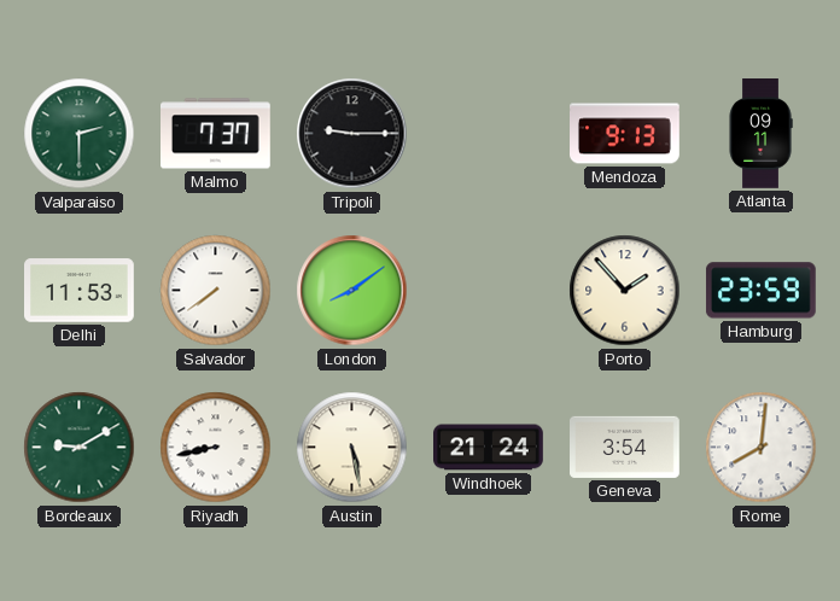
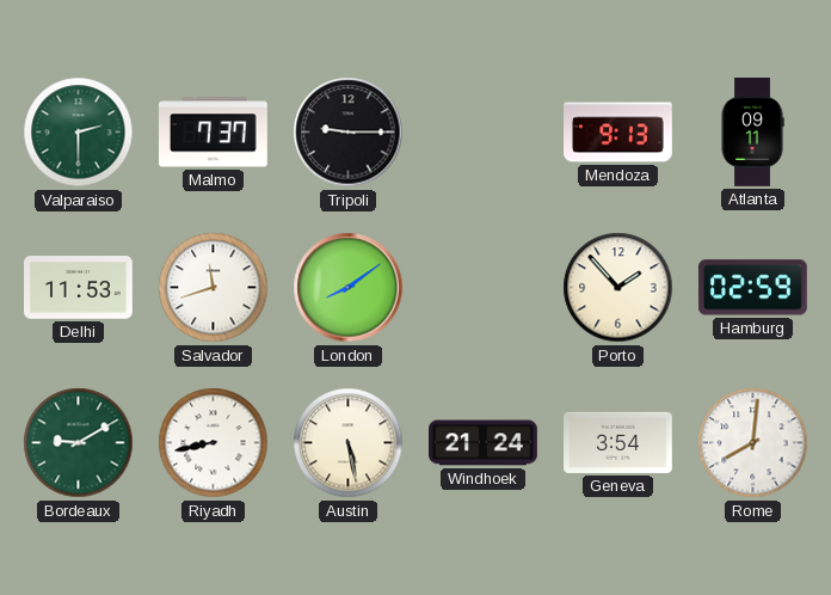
Salvador: 7:39 -> 11:42
Hamburg: 23:59 -> 02:59
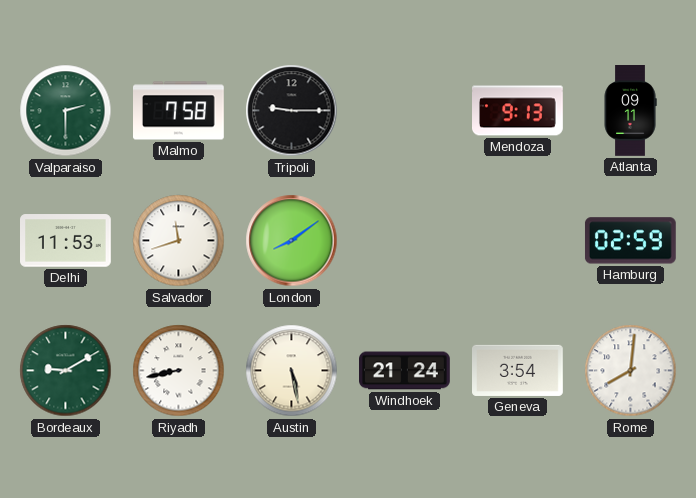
Malmo: 7:37 -> 7:58
Porto: 1:53 -> none
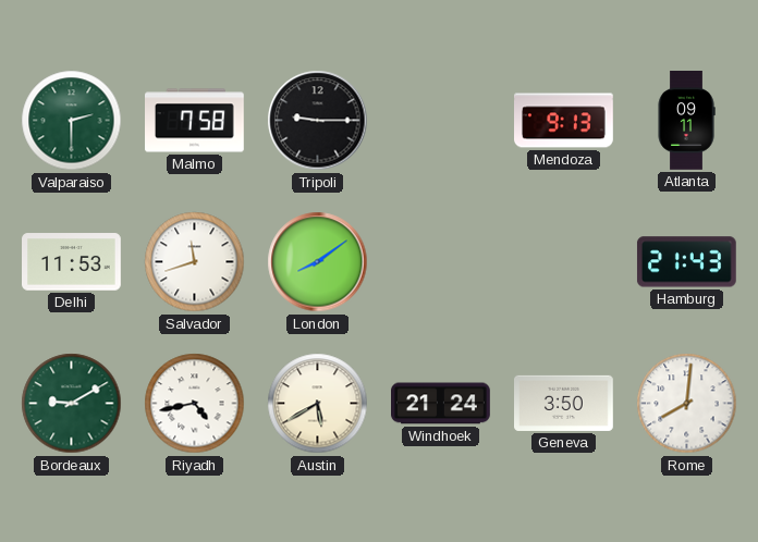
Hamburg: 02:59 -> 21:43
Riyadh: 8:43 -> 4:43
Austin: 5:28 -> 5:40
Geneva: 3:54 -> 3:50
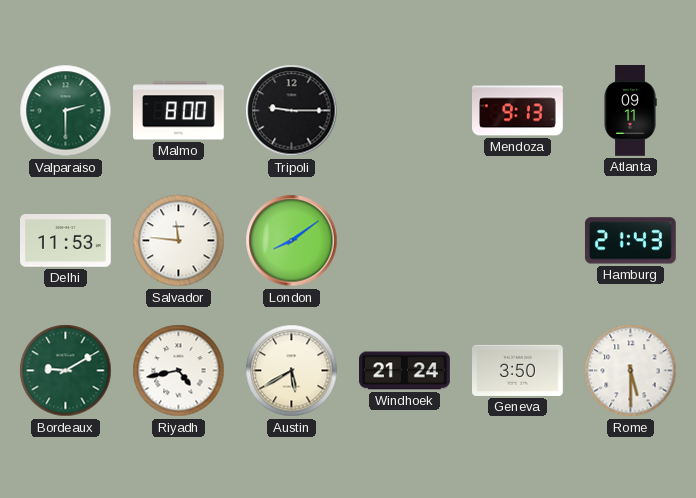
Malmo: 7:58 -> 8:00
Salvador: 11:42 -> 11:46
Rome: 8:01 -> 5:30
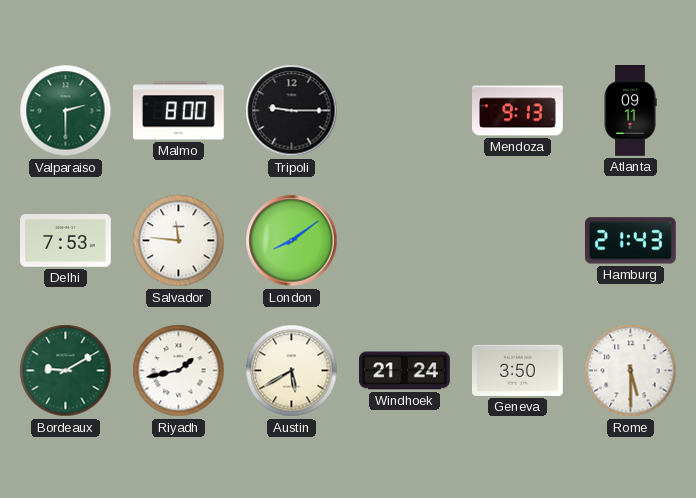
Delhi: 11:53 -> 7:53
Riyadh: 4:43 -> 1:43
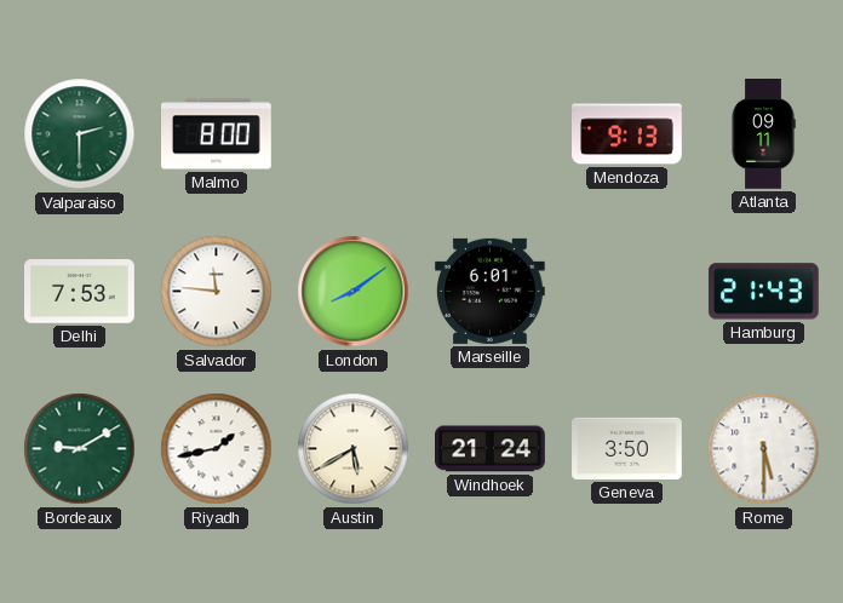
Tripoli: 9:15 -> none
Marseille: none -> 6:01
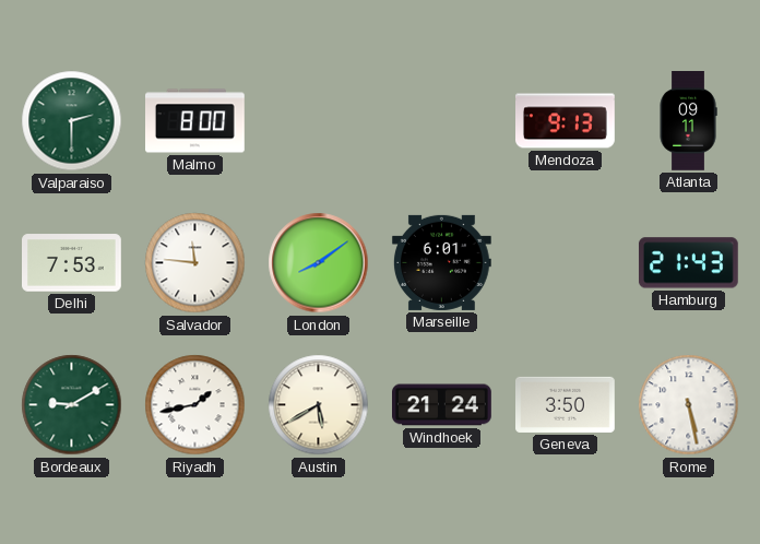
Rome: 5:30 -> 5:28
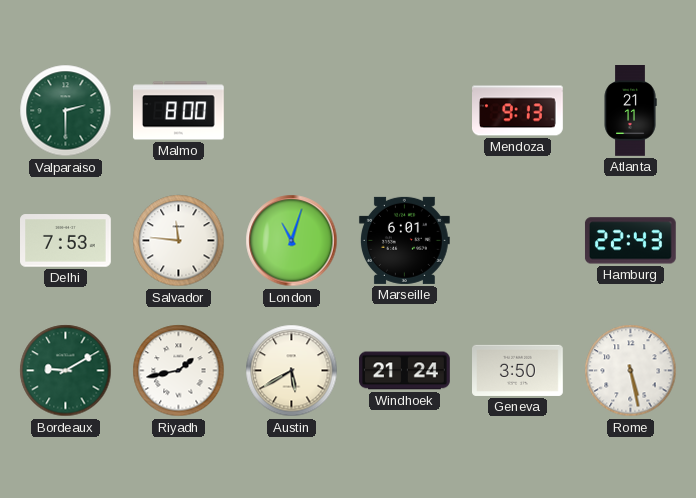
Atlanta: 09:11 -> 21:11
London: 8:09 -> 11:03
Hamburg: 21:43 -> 22:43
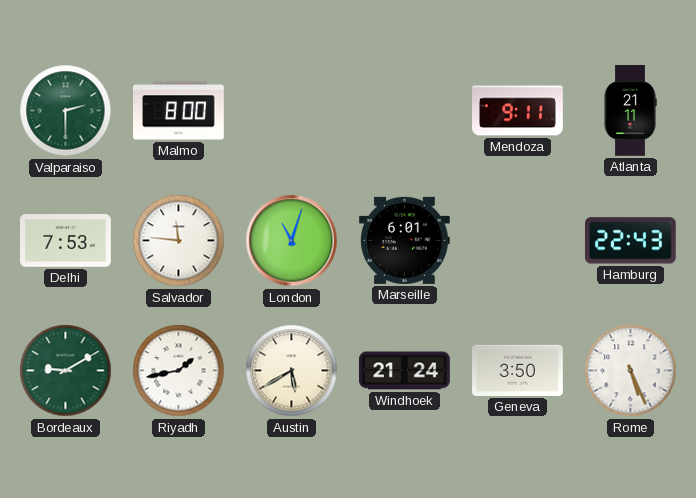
Mendoza: 9:13 -> 9:11
Rome: 5:28 -> 5:26
